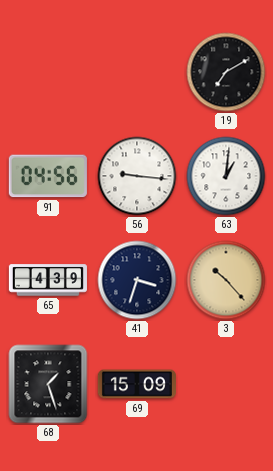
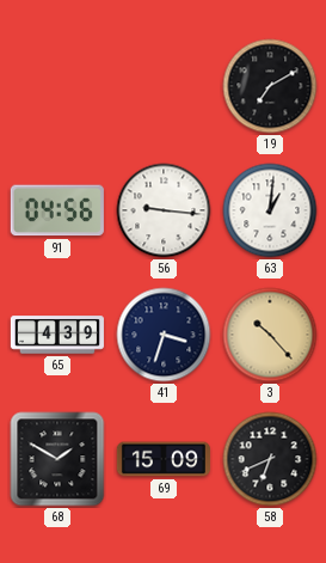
68: 1:27 -> 1:50
58: none -> 6:41
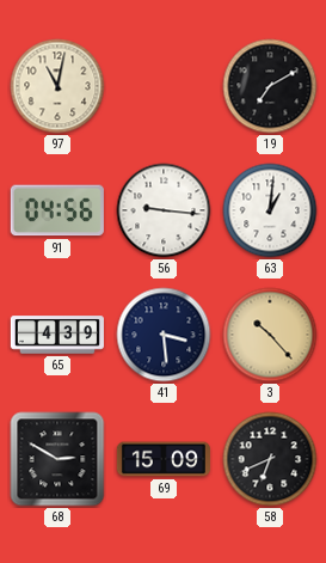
97: none -> 11:02
41: 3:33 -> 3:29
68: 1:50 -> 2:50
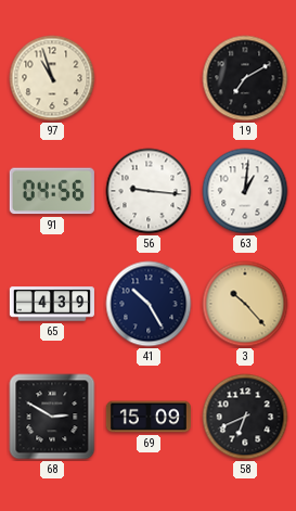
97: 11:02 -> 10:57
41: 3:29 -> 10:25
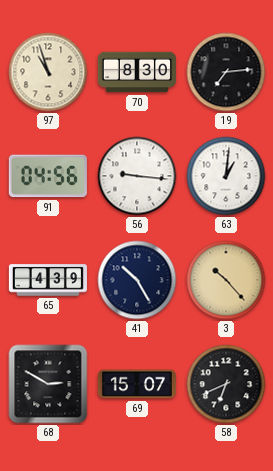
70: none -> 8:30
19: 7:10 -> 7:14
69: 15:09 -> 15:07
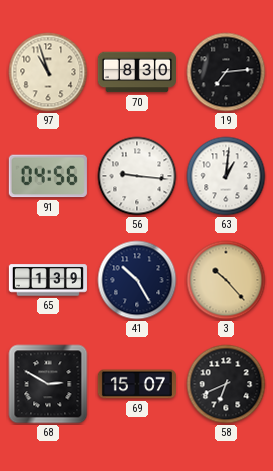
65: 4:39 -> 1:39
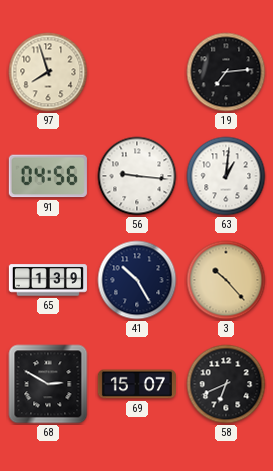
97: 10:57 -> 7:57
70: 8:30 -> none
